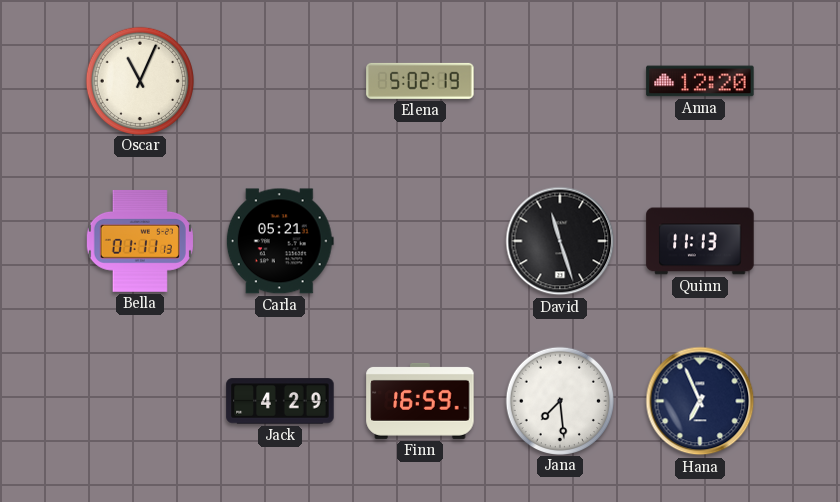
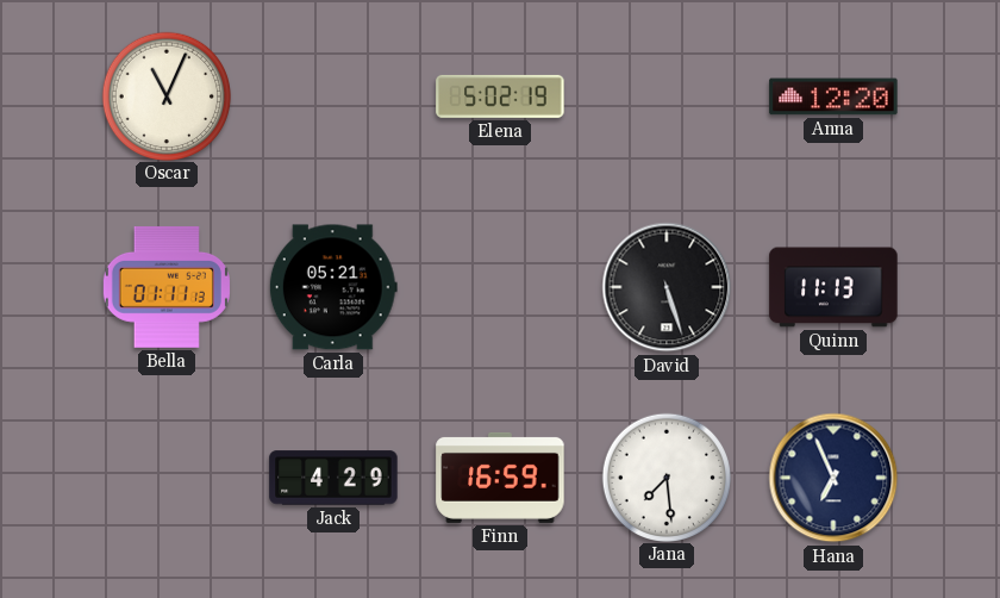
David: 11:27 -> 5:27
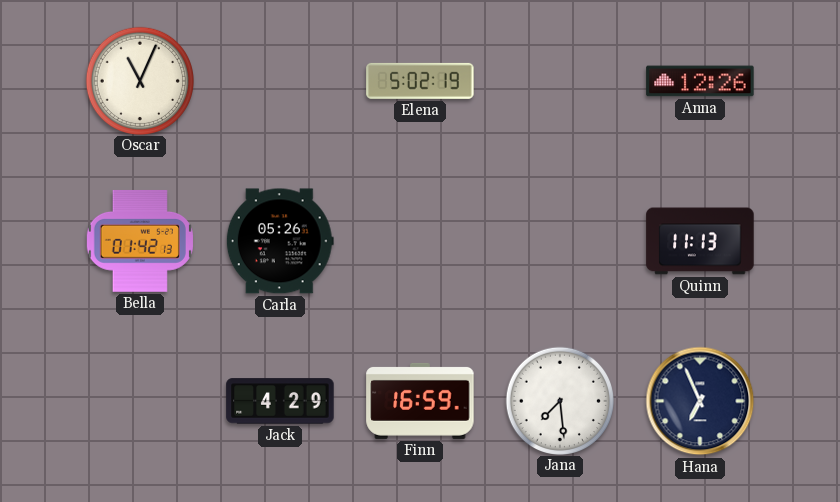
Anna: 12:20 -> 12:26
Bella: 01:11 -> 01:42
Carla: 05:21 -> 05:26
David: 5:27 -> none
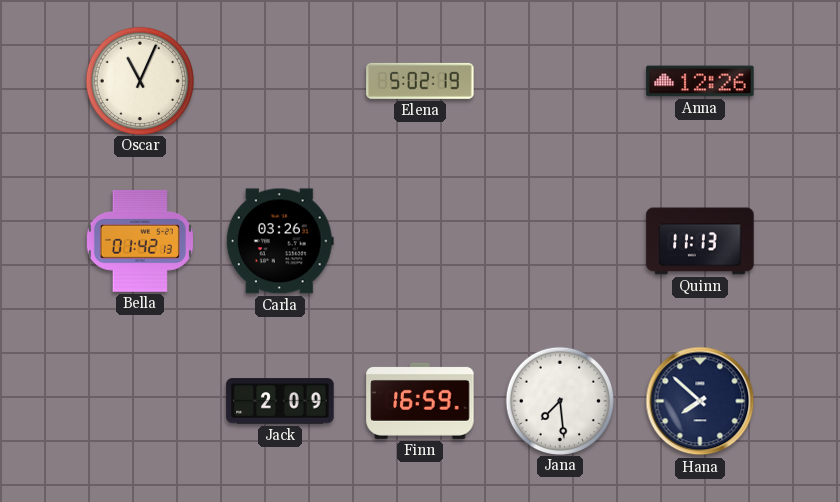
Carla: 05:26 -> 03:26
Jack: 4:29 -> 2:09
Hana: 6:56 -> 7:52
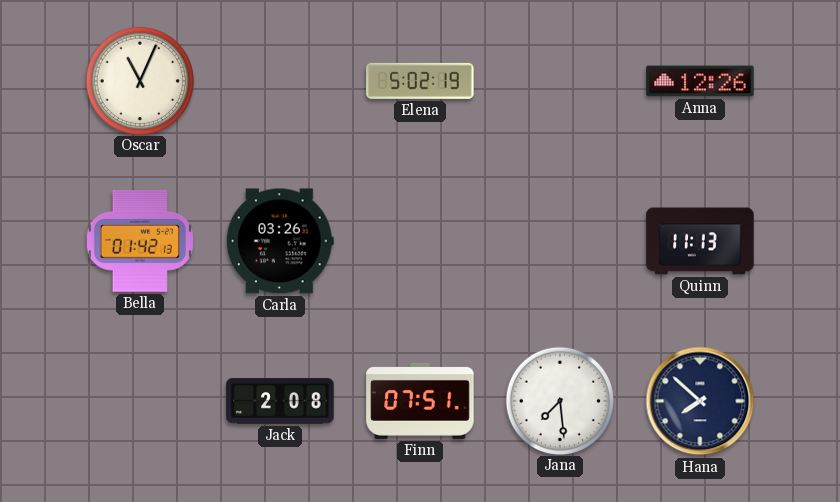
Jack: 2:09 -> 2:08
Finn: 16:59 -> 07:51
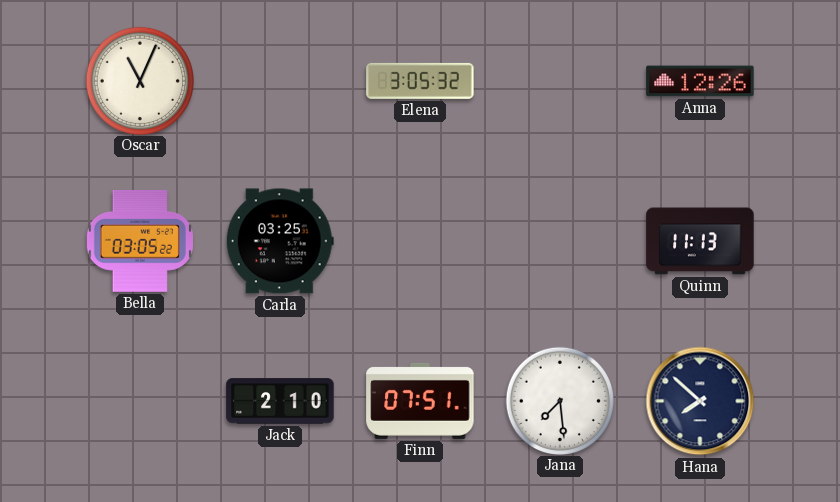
Elena: 5:02 -> 3:05
Bella: 01:42 -> 03:05
Carla: 03:26 -> 03:25
Jack: 2:08 -> 2:10
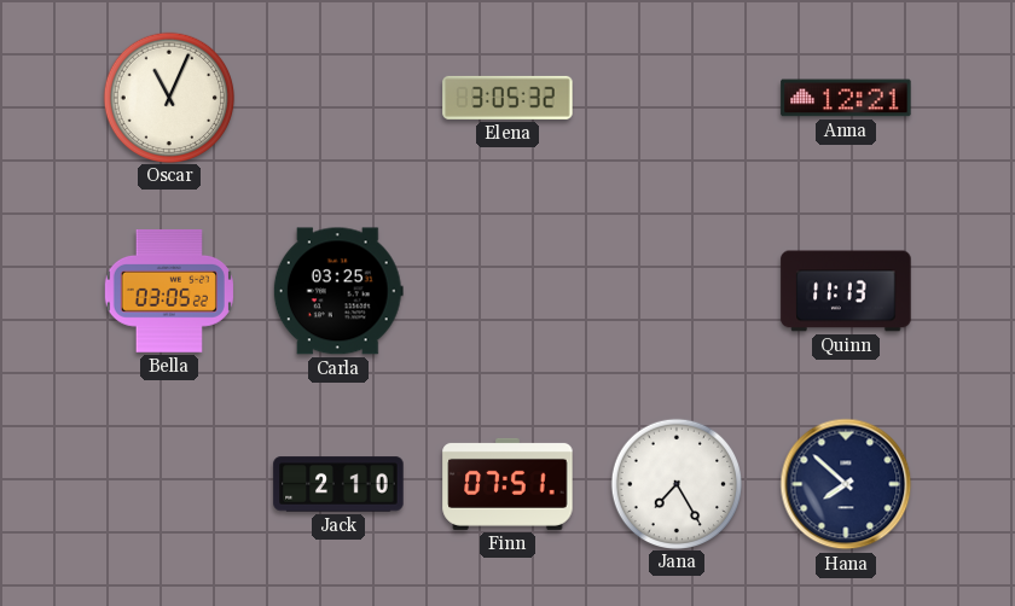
Anna: 12:26 -> 12:21
Jana: 7:29 -> 7:25
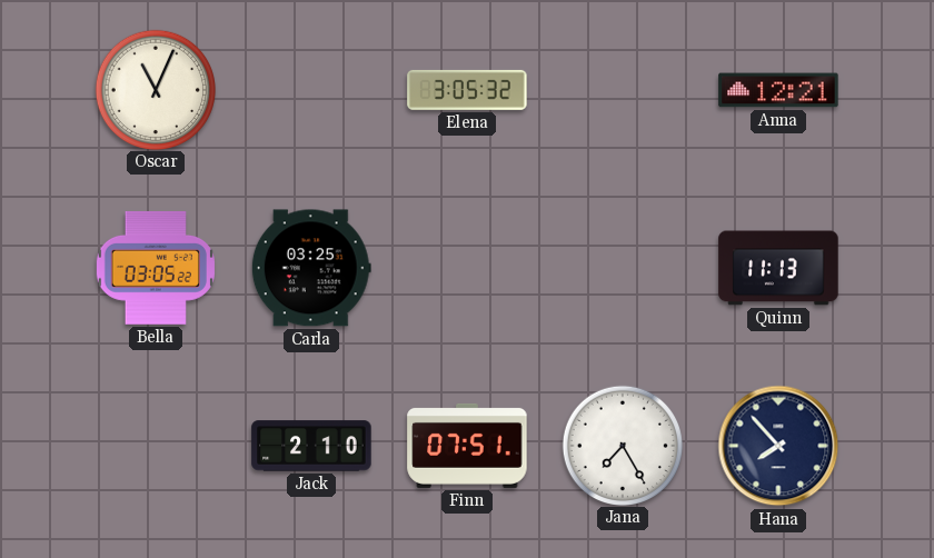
Hana: 7:52 -> 7:53
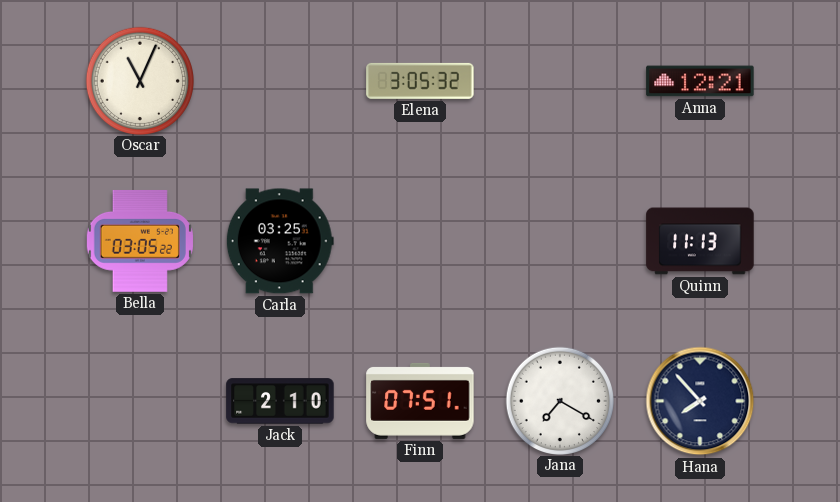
Jana: 7:25 -> 7:20
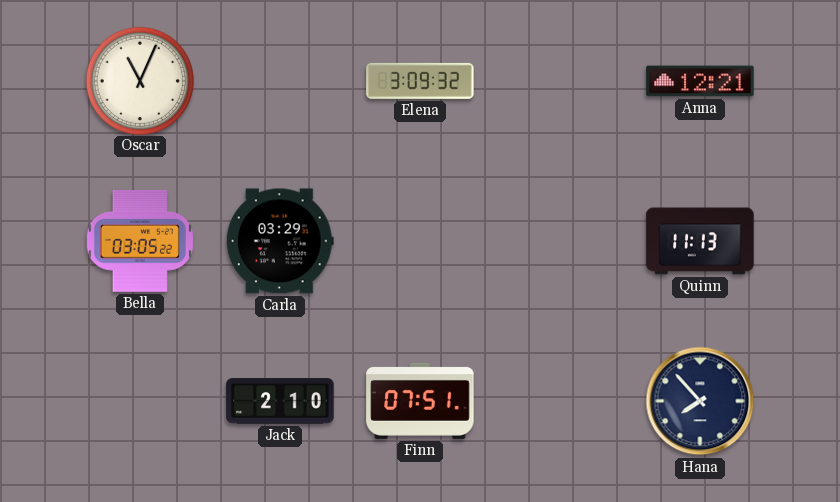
Elena: 3:05 -> 3:09
Carla: 03:25 -> 03:29
Jana: 7:20 -> none
